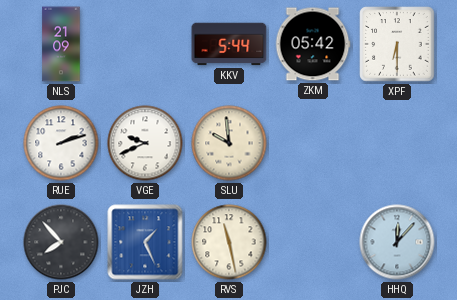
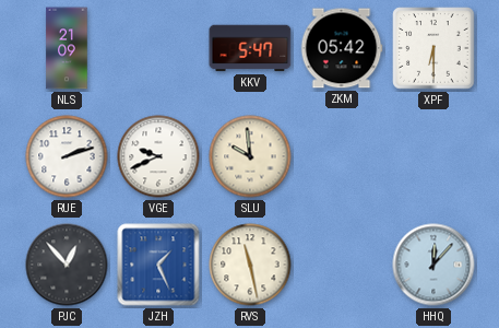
KKV: 5:44 -> 5:47
PJC: 7:53 -> 12:53
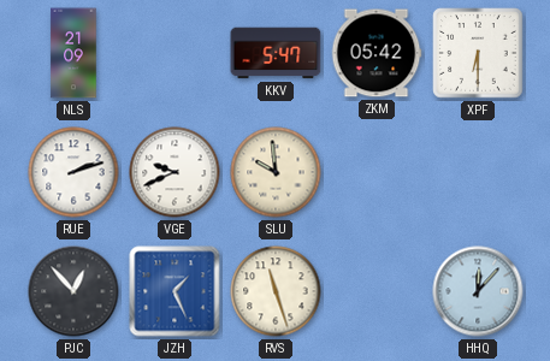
RVS: 11:28 -> 11:27
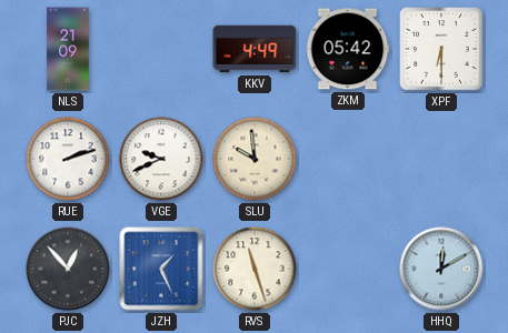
KKV: 5:47 -> 4:49
HHQ: 12:07 -> 12:10
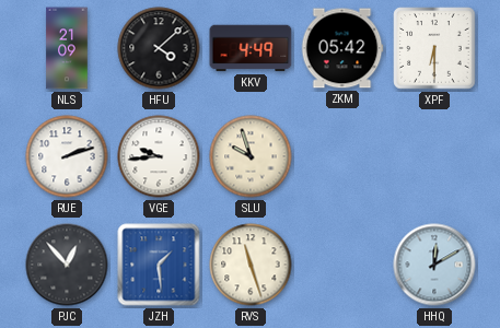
HFU: none -> 4:08
VGE: 9:41 -> 9:44
SLU: 9:59 -> 9:57
JZH: 1:26 -> 1:29
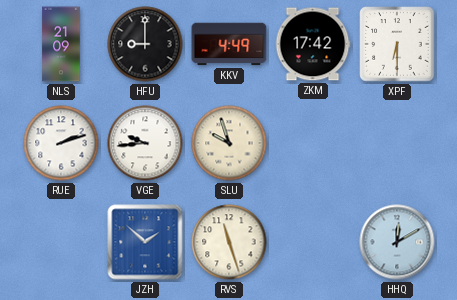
HFU: 4:08 -> 9:00
ZKM: 05:42 -> 17:42
PJC: 12:53 -> none
JZH: 1:29 -> 1:52
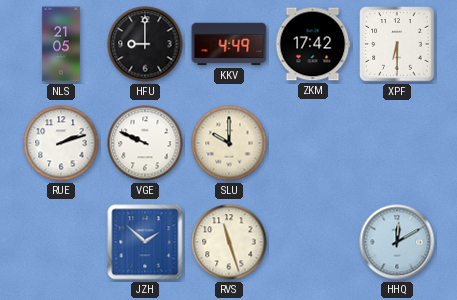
NLS: 21:09 -> 21:05
VGE: 9:44 -> 9:49
SLU: 9:57 -> 10:00
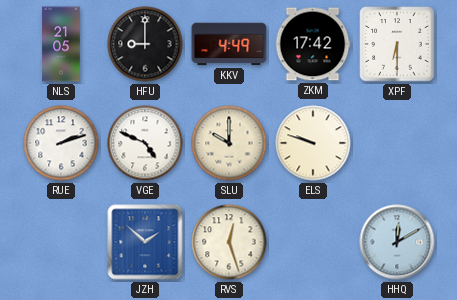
VGE: 9:49 -> 4:49
ELS: none -> 9:48
RVS: 11:27 -> 12:27
